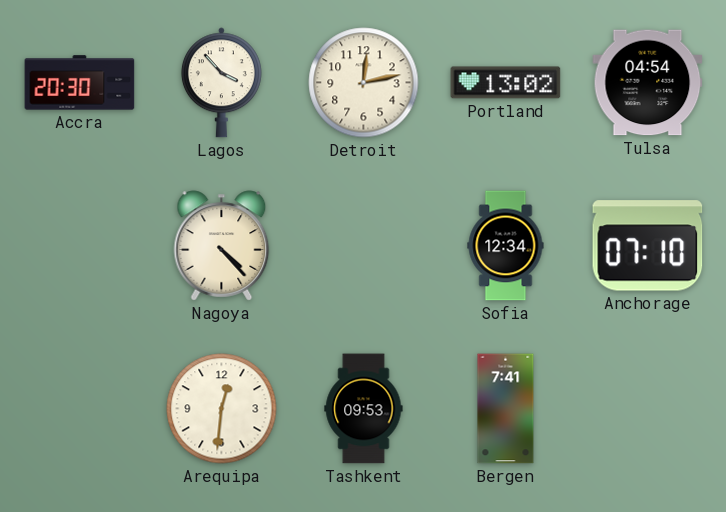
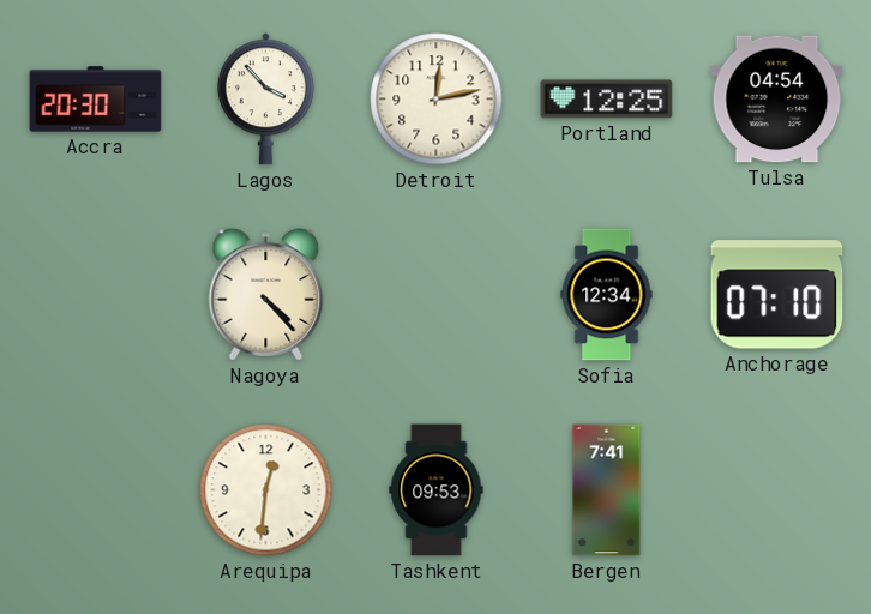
Portland: 13:02 -> 12:25
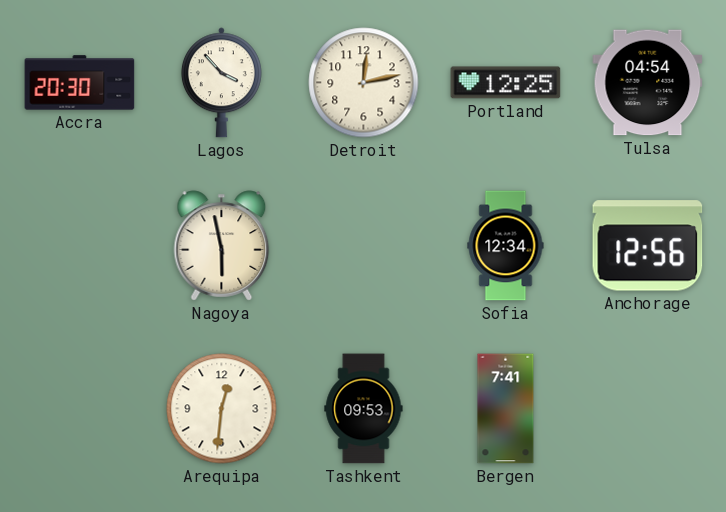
Nagoya: 4:23 -> 5:58
Anchorage: 07:10 -> 12:56
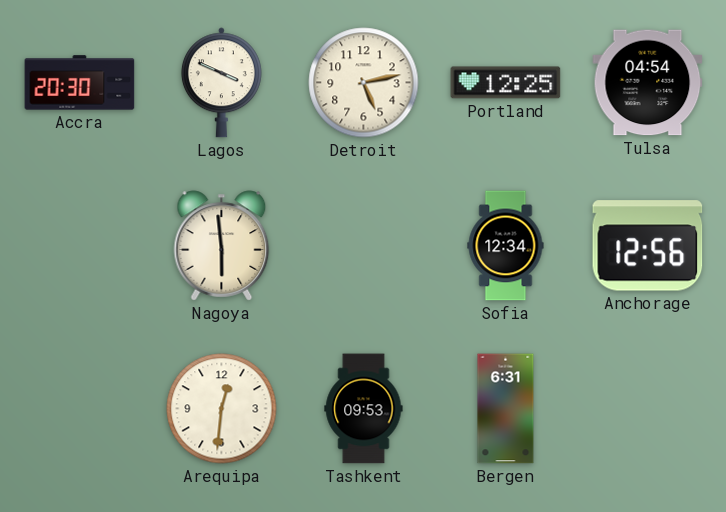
Lagos: 3:53 -> 3:49
Detroit: 12:13 -> 5:13
Nagoya: 5:58 -> 5:59
Bergen: 7:41 -> 6:31
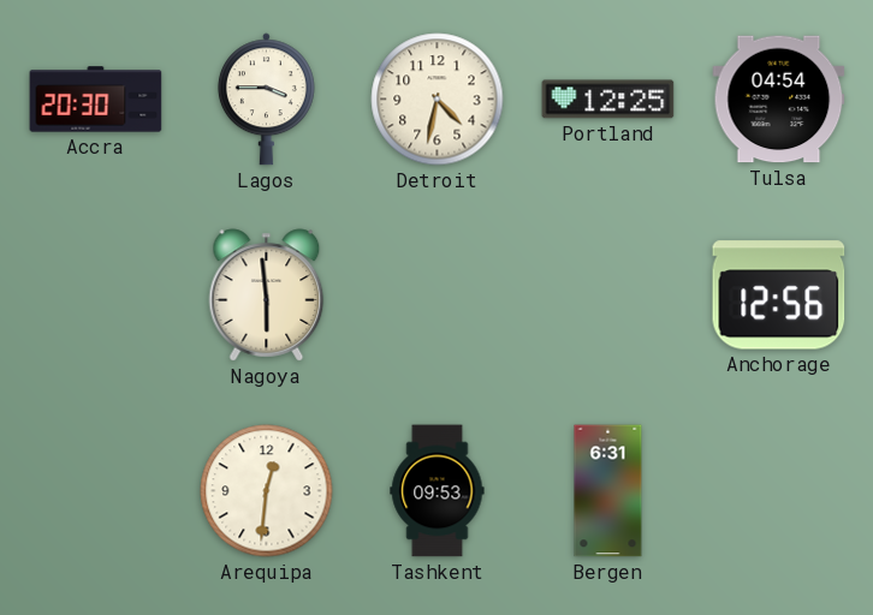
Lagos: 3:49 -> 3:45
Detroit: 5:13 -> 4:32
Sofia: 12:34 -> none
